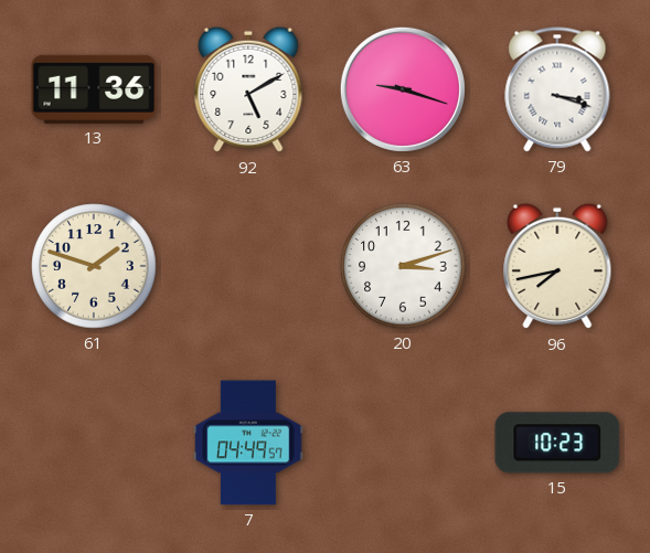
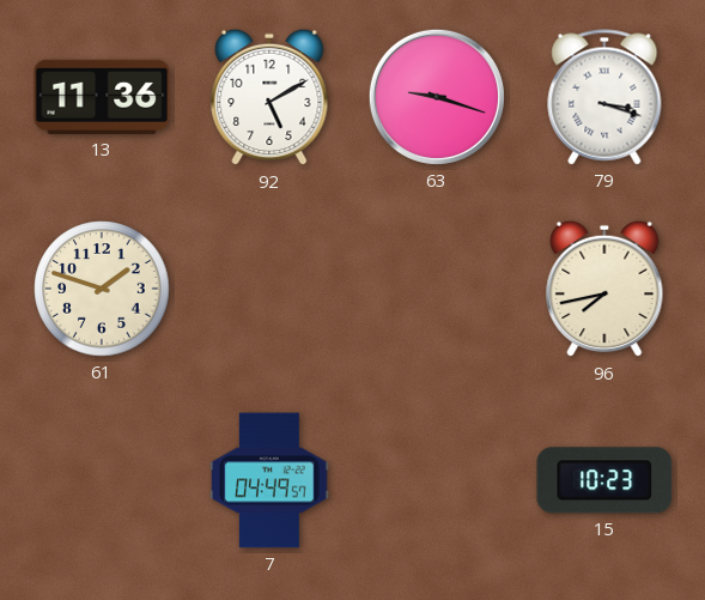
20: 3:12 -> none
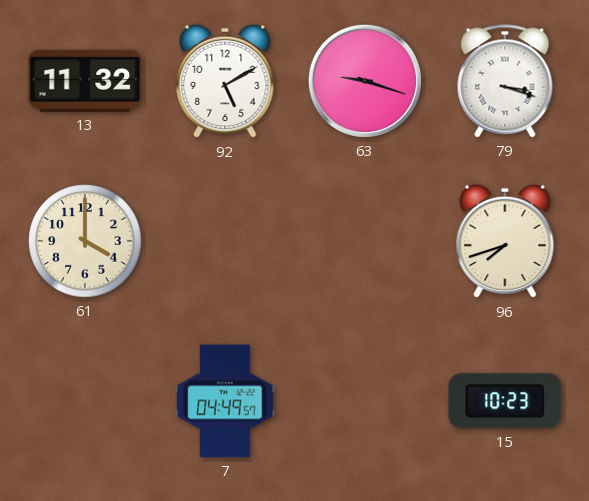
13: 11:36 -> 11:32
61: 1:48 -> 4:00
96: 7:43 -> 7:42
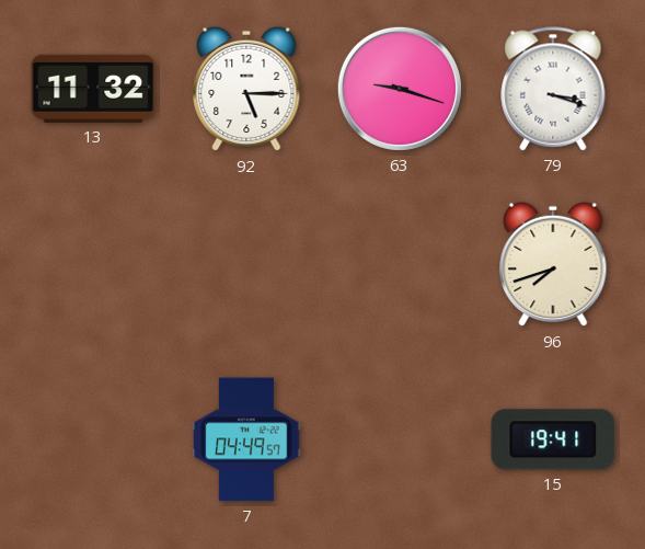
92: 5:10 -> 5:15
61: 4:00 -> none
15: 10:23 -> 19:41
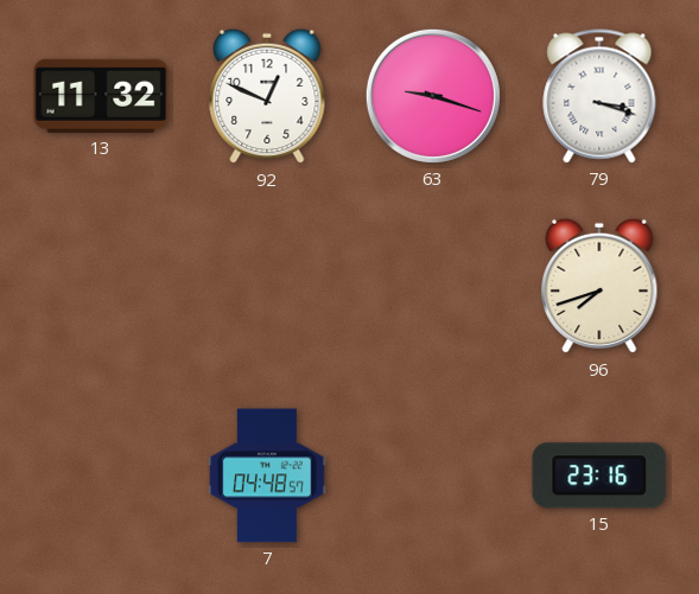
92: 5:15 -> 12:49
7: 04:49 -> 04:48
15: 19:41 -> 23:16
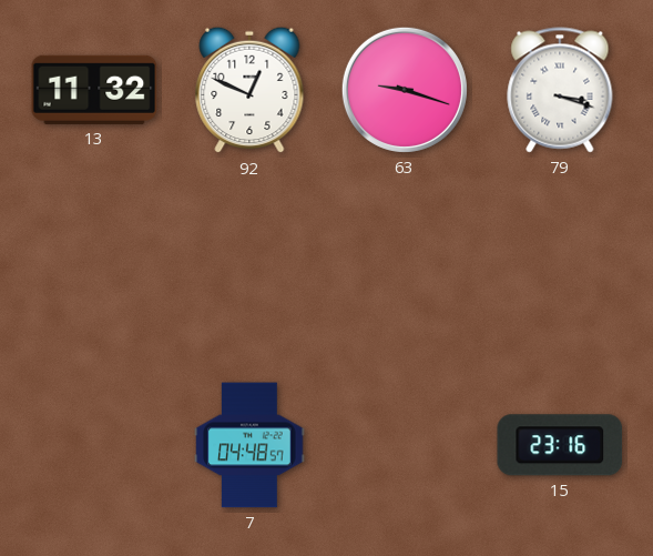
96: 7:42 -> none
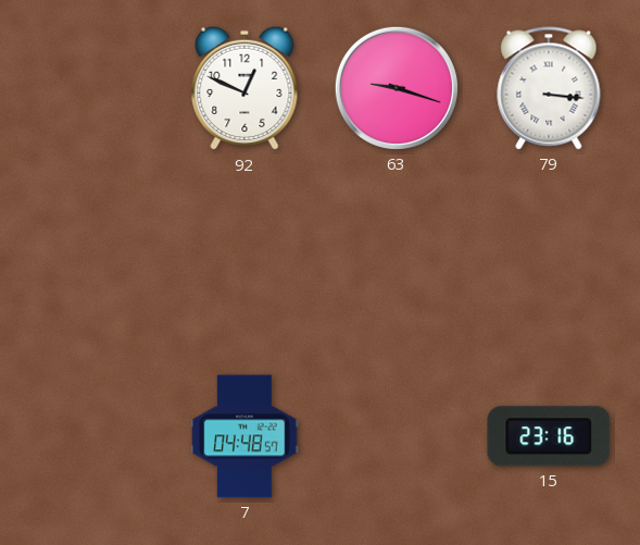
13: 11:32 -> none
79: 3:18 -> 3:16
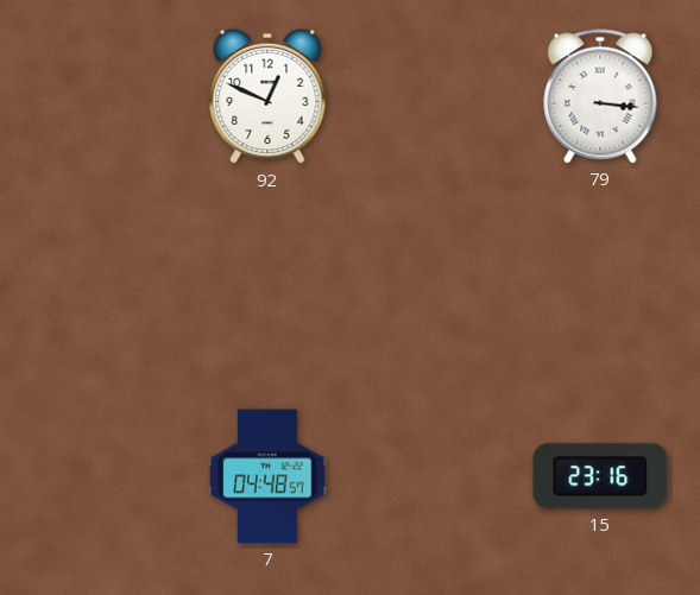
63: 9:18 -> none
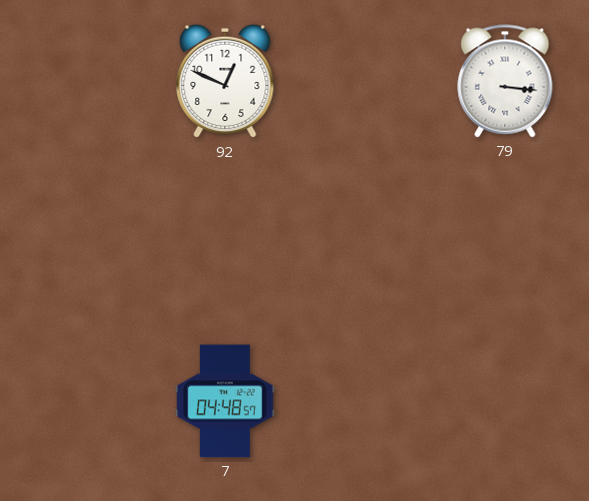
15: 23:16 -> none
